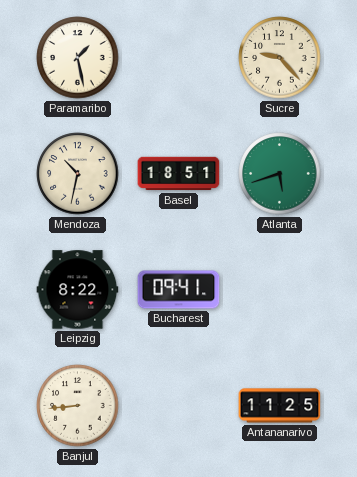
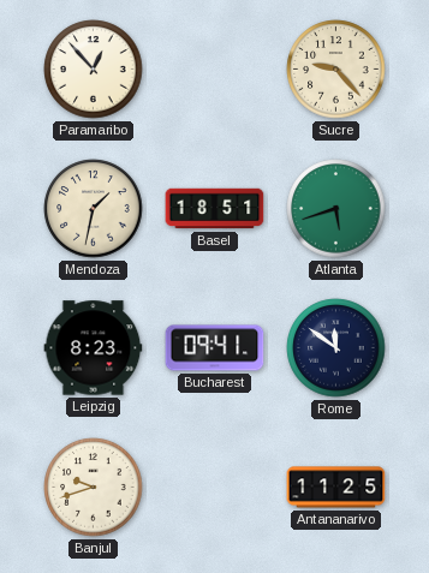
Paramaribo: 1:28 -> 12:53
Mendoza: 10:32 -> 1:32
Leipzig: 8:22 -> 8:23
Rome: none -> 11:51
Banjul: 8:44 -> 9:42
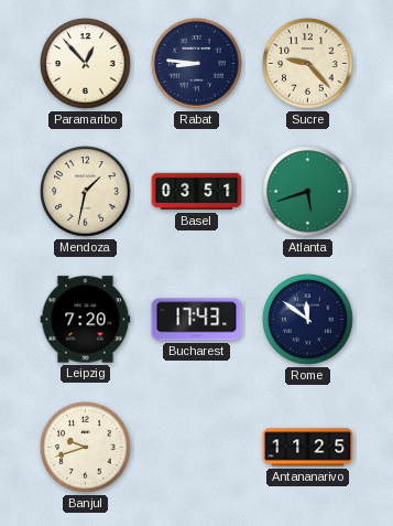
Rabat: none -> 8:46
Basel: 18:51 -> 03:51
Leipzig: 8:23 -> 7:20
Bucharest: 09:41 -> 17:43
